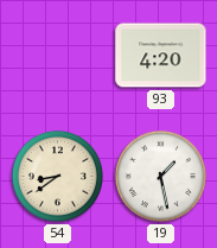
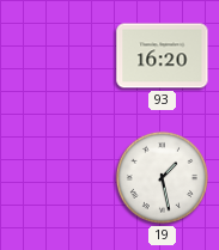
93: 4:20 -> 16:20
54: 8:39 -> none
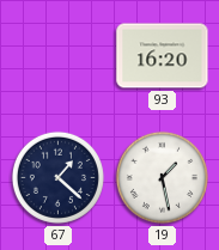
67: none -> 1:22
